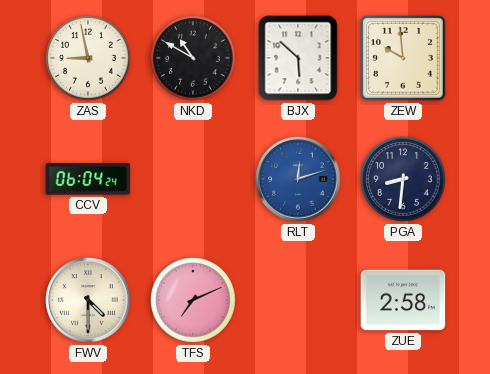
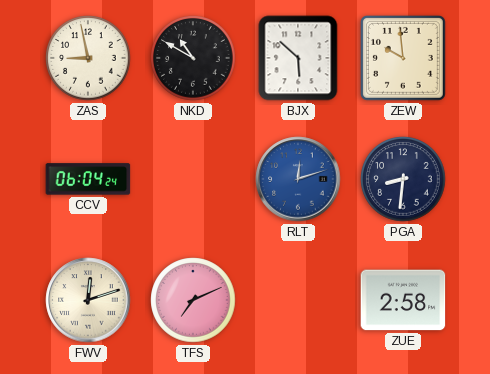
FWV: 4:30 -> 12:12
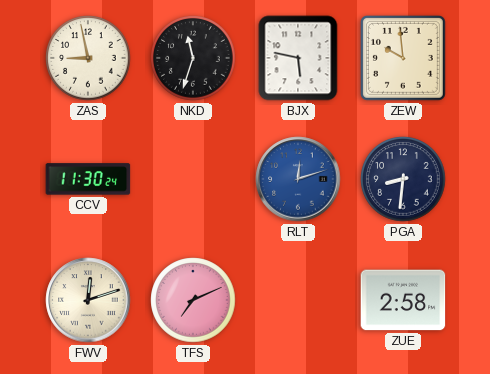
NKD: 10:50 -> 11:33
BJX: 5:52 -> 5:47
CCV: 06:04 -> 11:30
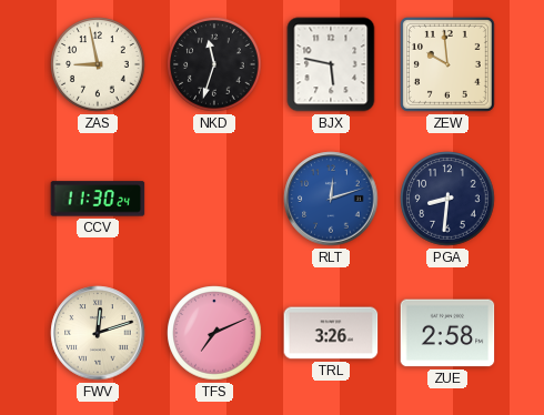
TRL: none -> 3:26
